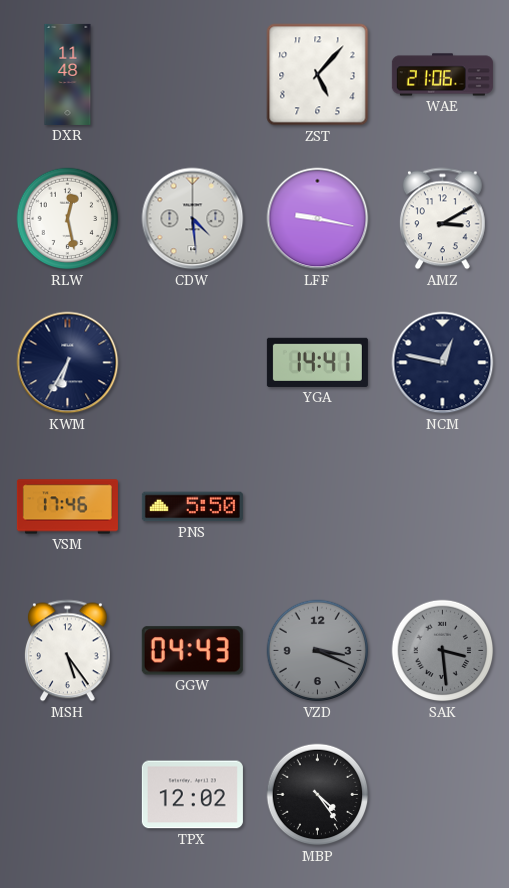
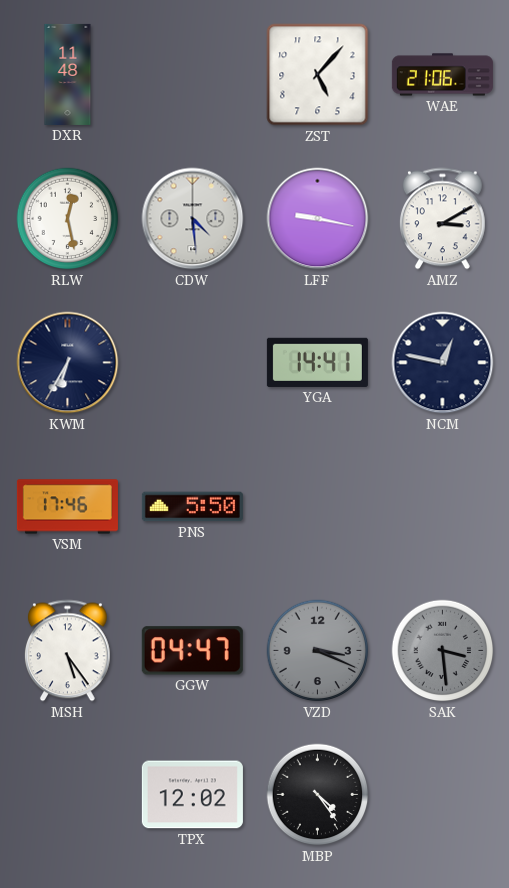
GGW: 04:43 -> 04:47
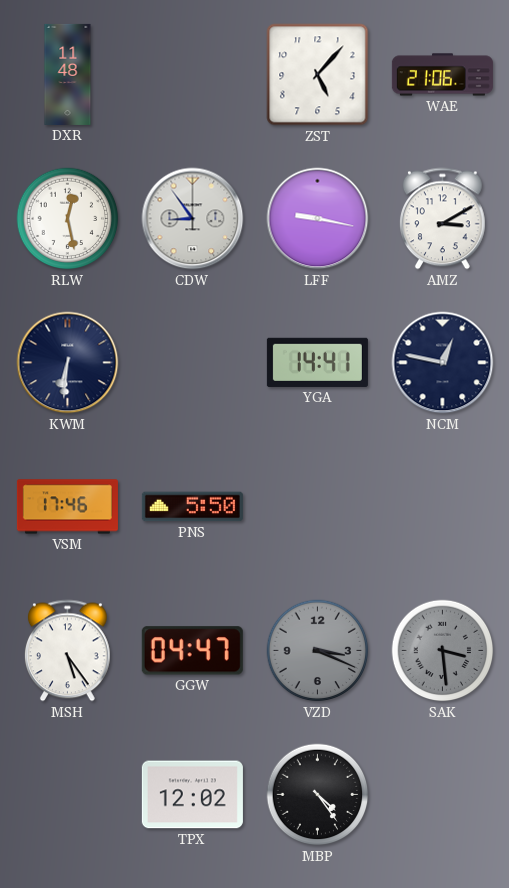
CDW: 4:29 -> 8:54
KWM: 6:35 -> 6:31
